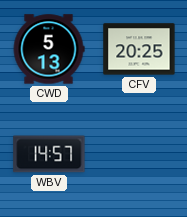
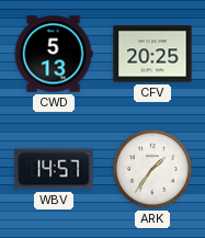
ARK: none -> 1:36
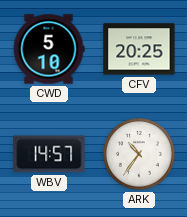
CWD: 5:13 -> 5:10
ARK: 1:36 -> 10:36
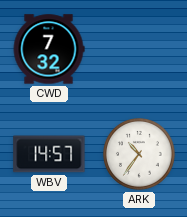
CWD: 5:10 -> 7:32
CFV: 20:25 -> none
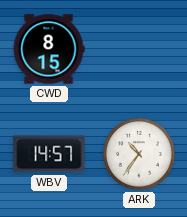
CWD: 7:32 -> 8:15
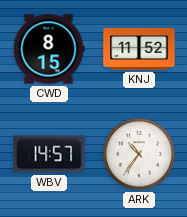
KNJ: none -> 11:52
